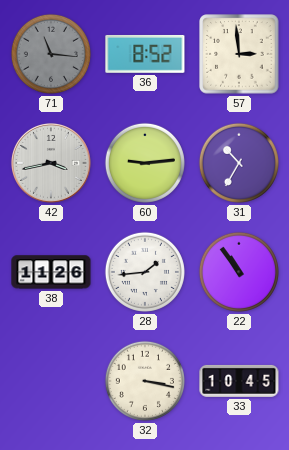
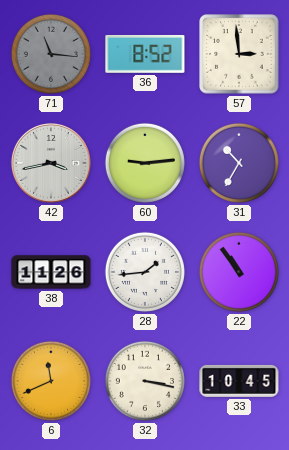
6: none -> 11:41
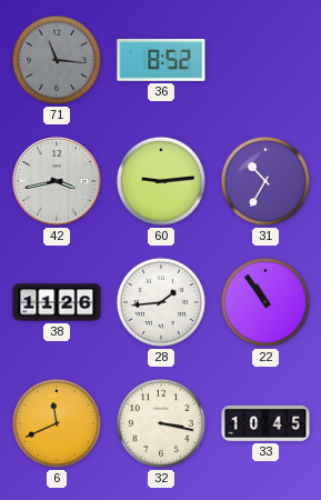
57: 2:59 -> none
